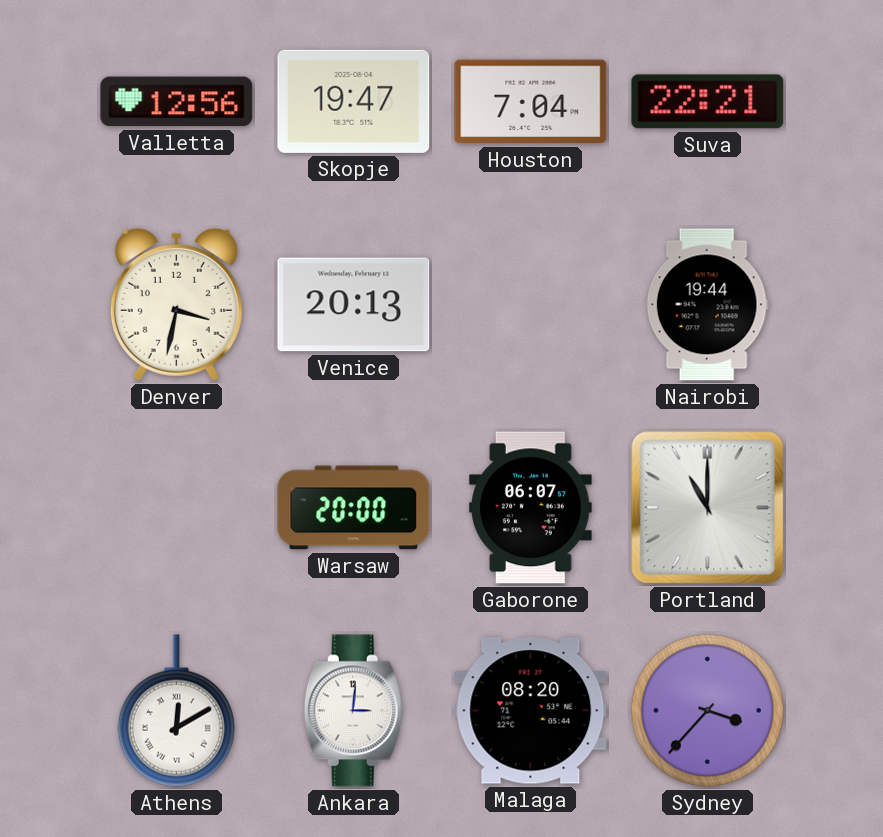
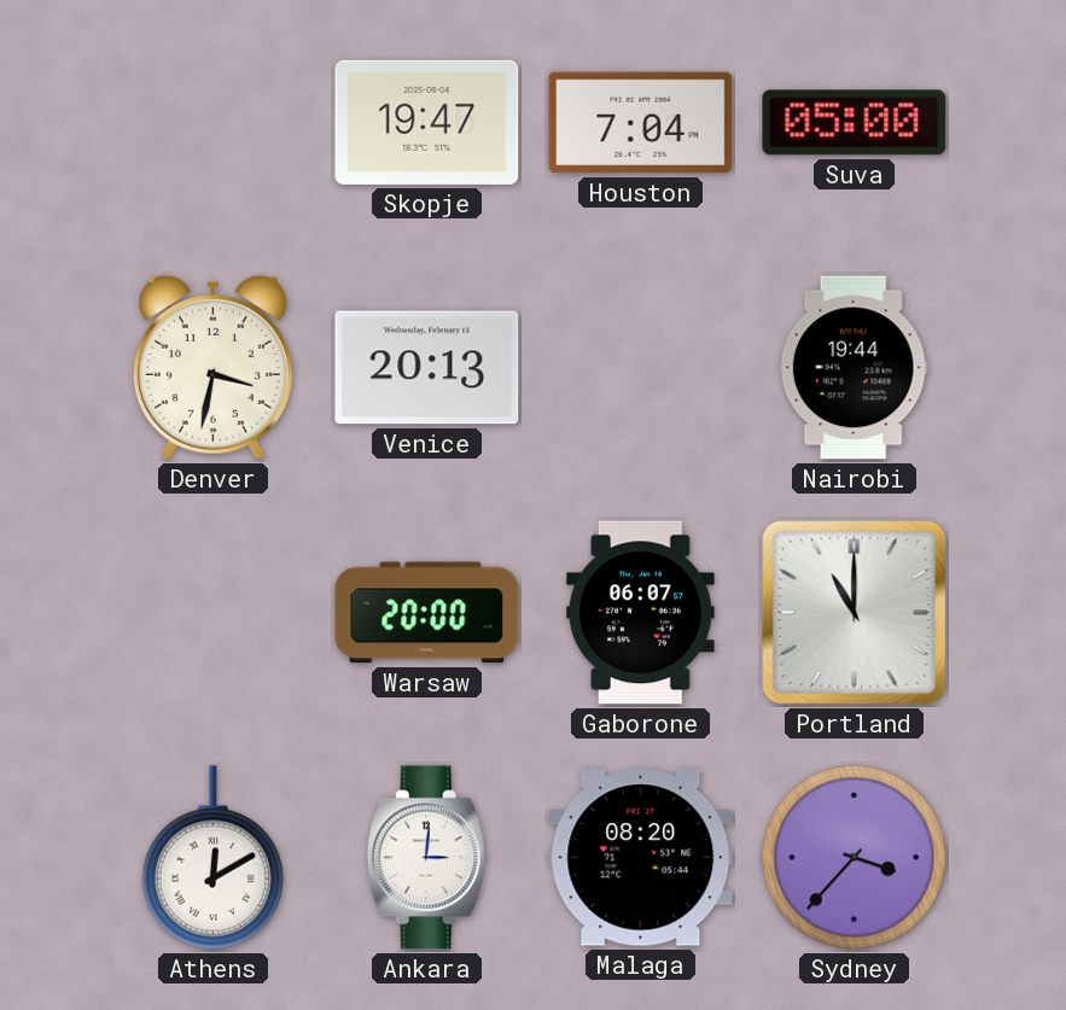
Valletta: 12:56 -> none
Suva: 22:21 -> 05:00
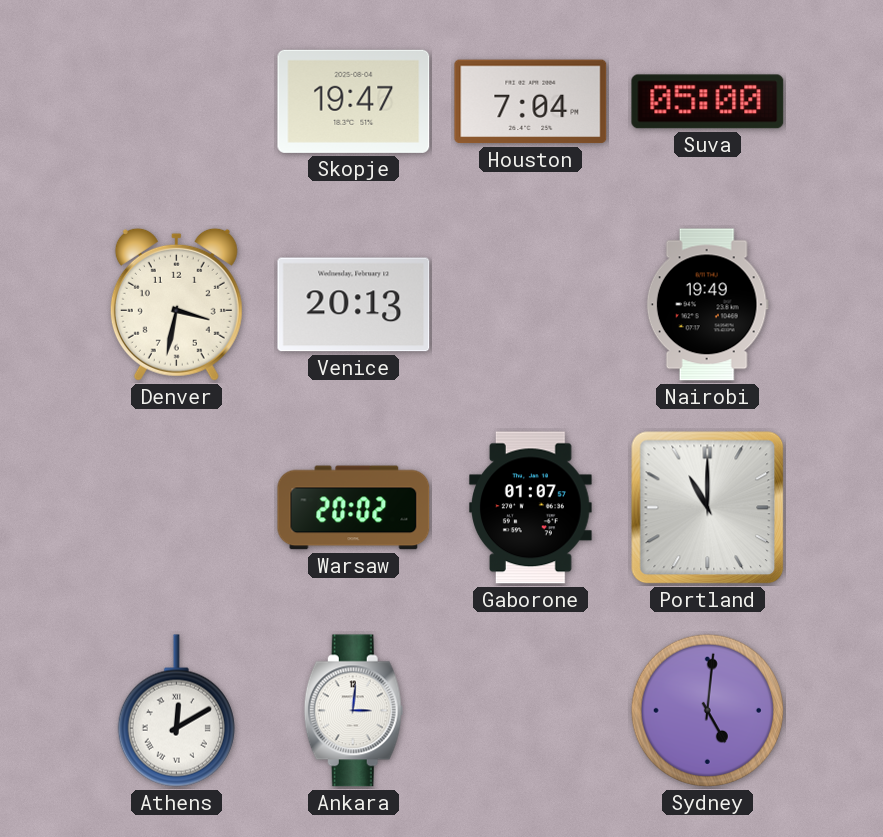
Nairobi: 19:44 -> 19:49
Warsaw: 20:00 -> 20:02
Gaborone: 06:07 -> 01:07
Malaga: 08:20 -> none
Sydney: 3:37 -> 5:01
